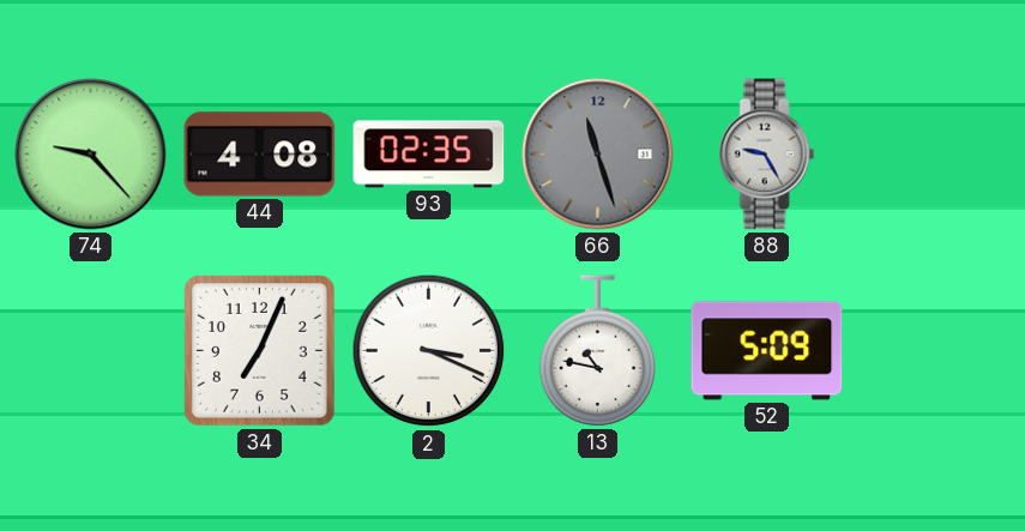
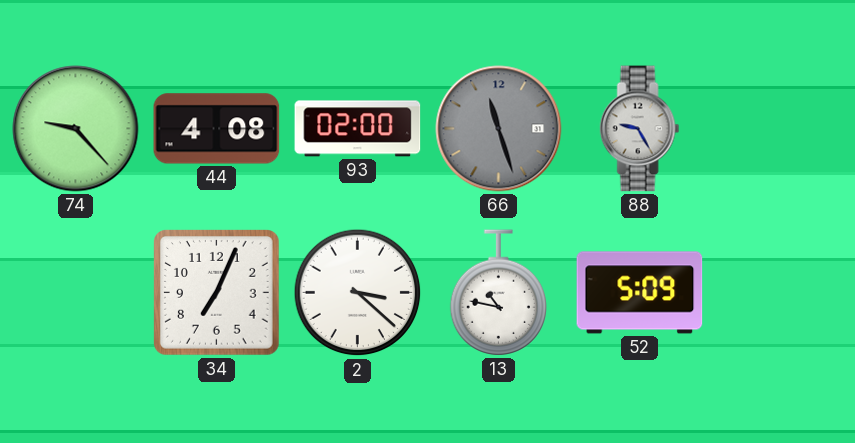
93: 02:35 -> 02:00
2: 3:19 -> 3:22
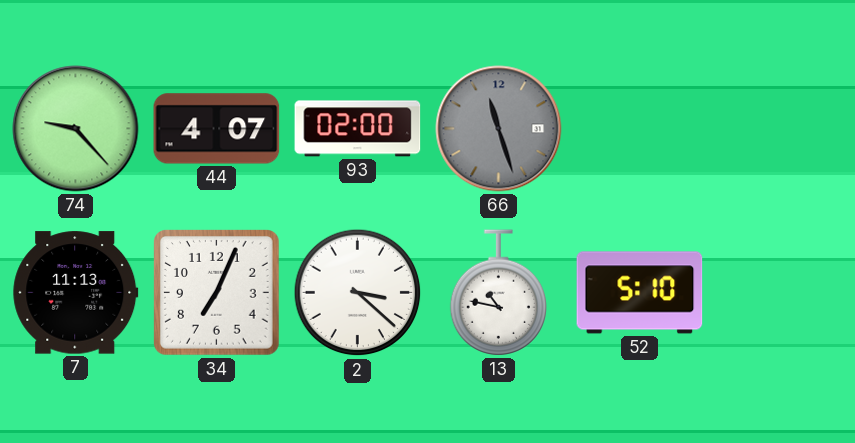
44: 4:08 -> 4:07
88: 9:25 -> none
7: none -> 11:13
52: 5:09 -> 5:10
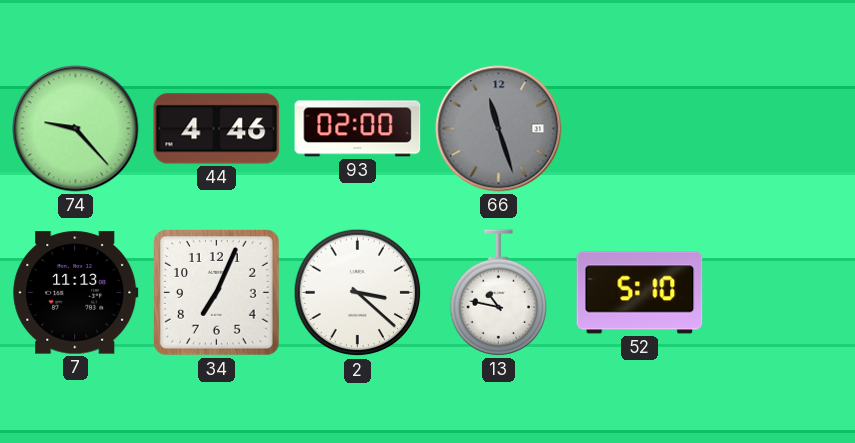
44: 4:07 -> 4:46
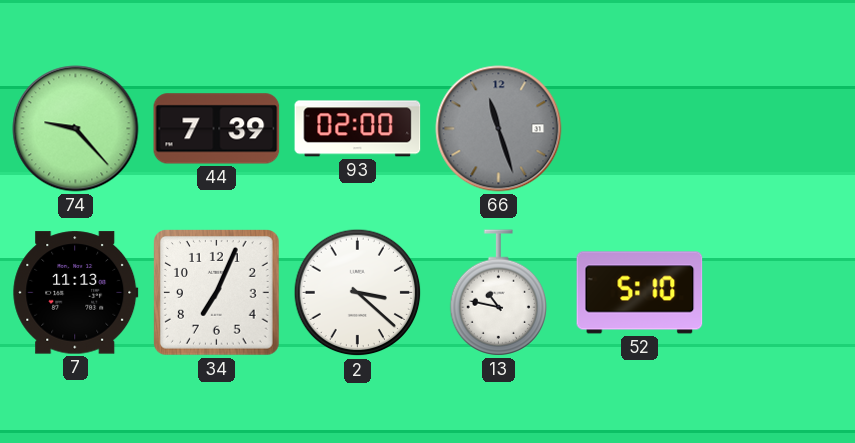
44: 4:46 -> 7:39
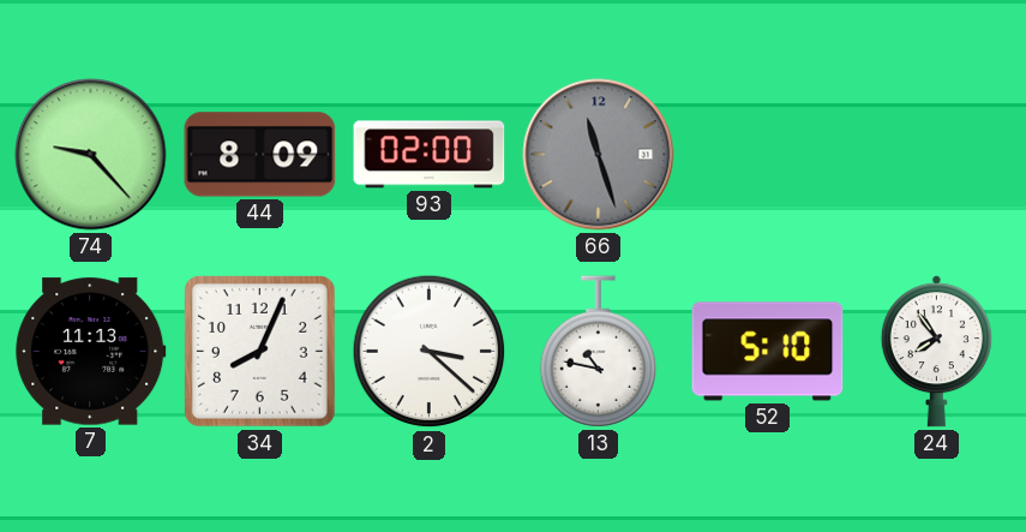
44: 7:39 -> 8:09
34: 7:04 -> 8:04
24: none -> 7:54
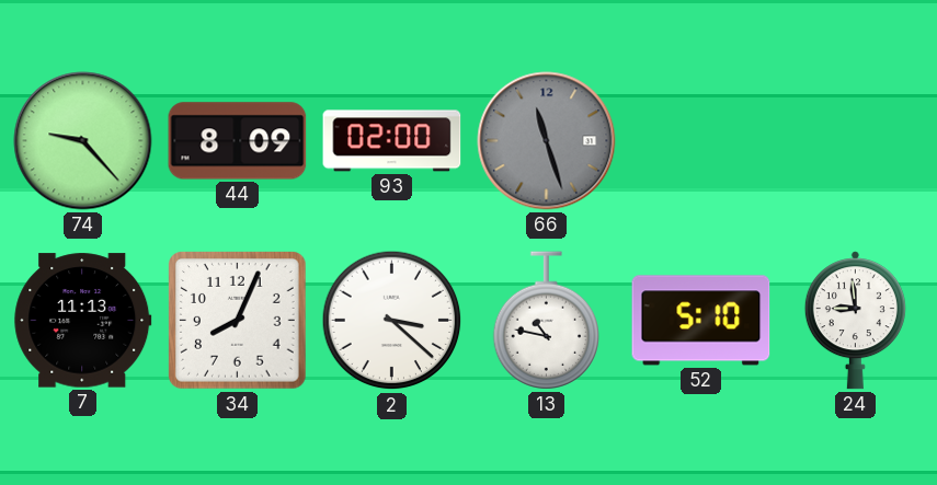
24: 7:54 -> 8:59
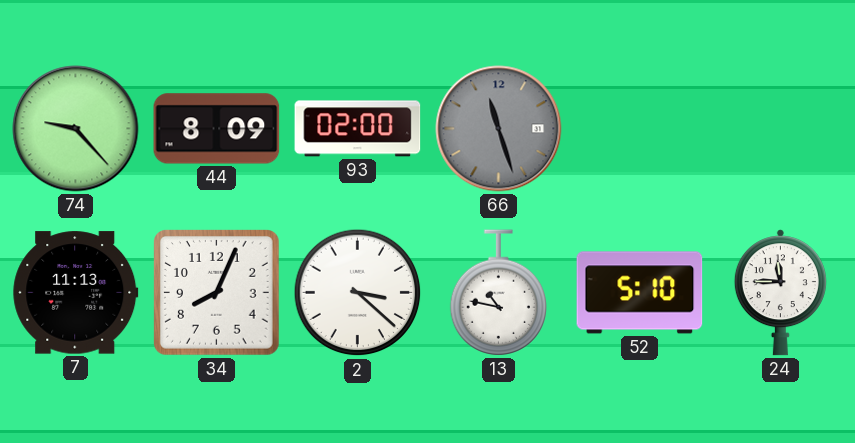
24: 8:59 -> 11:45
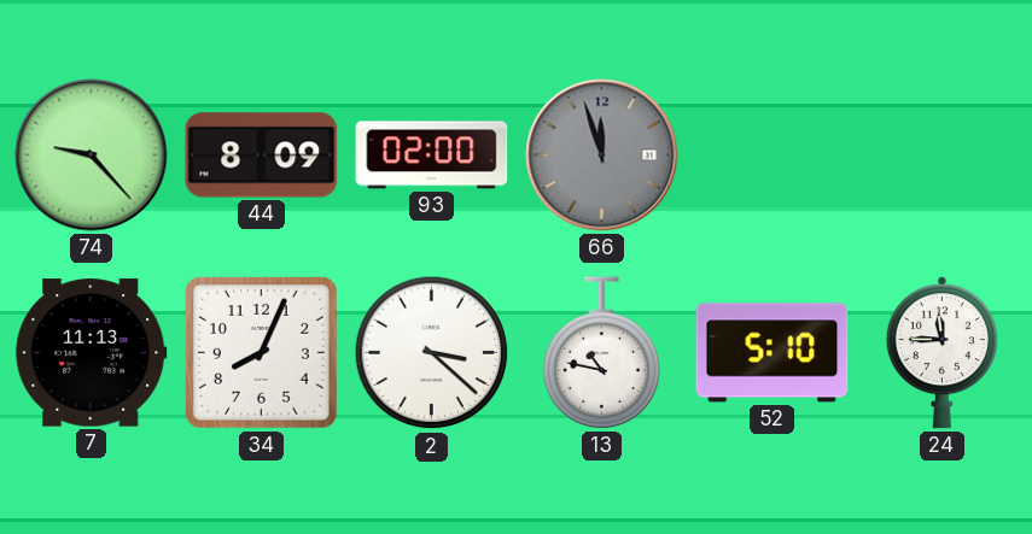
66: 11:27 -> 11:57
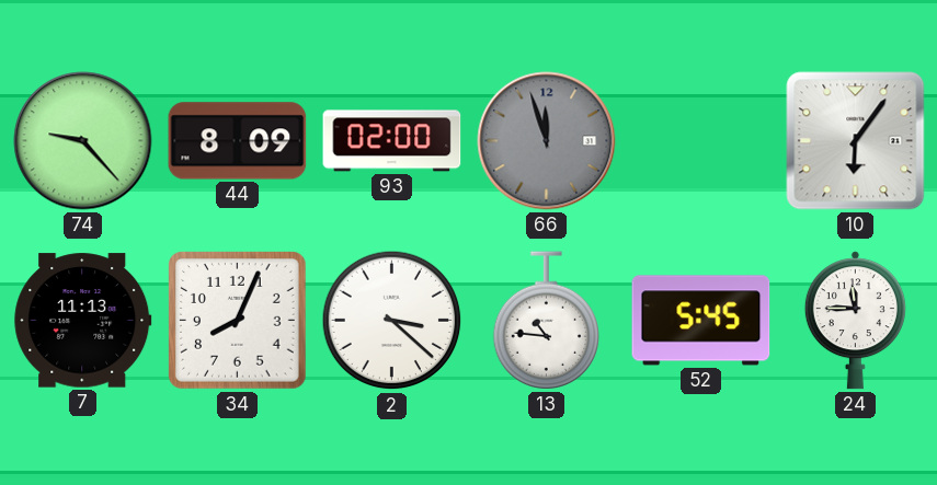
10: none -> 6:06
13: 10:47 -> 10:46
52: 5:10 -> 5:45
